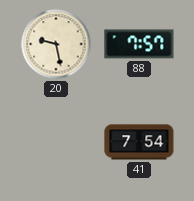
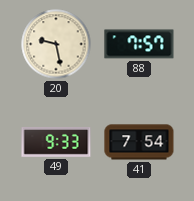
49: none -> 9:33
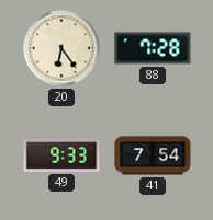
20: 9:28 -> 6:24
88: 7:57 -> 7:28
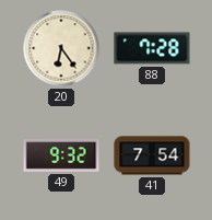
49: 9:33 -> 9:32
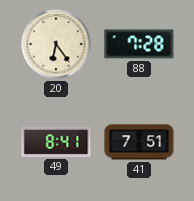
49: 9:32 -> 8:41
41: 7:54 -> 7:51
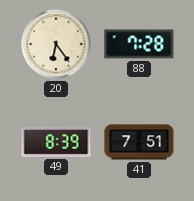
49: 8:41 -> 8:39
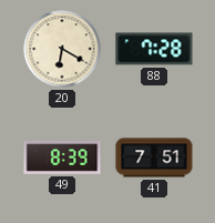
20: 6:24 -> 6:20
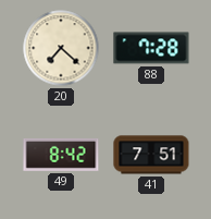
20: 6:20 -> 7:22
49: 8:39 -> 8:42
